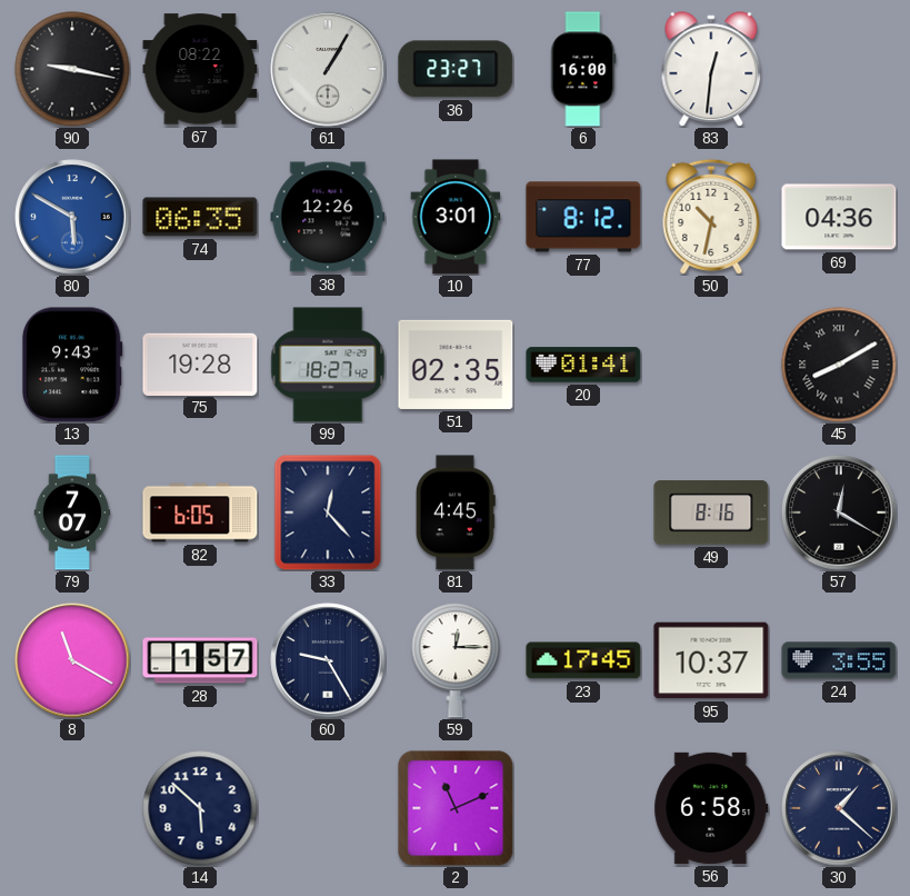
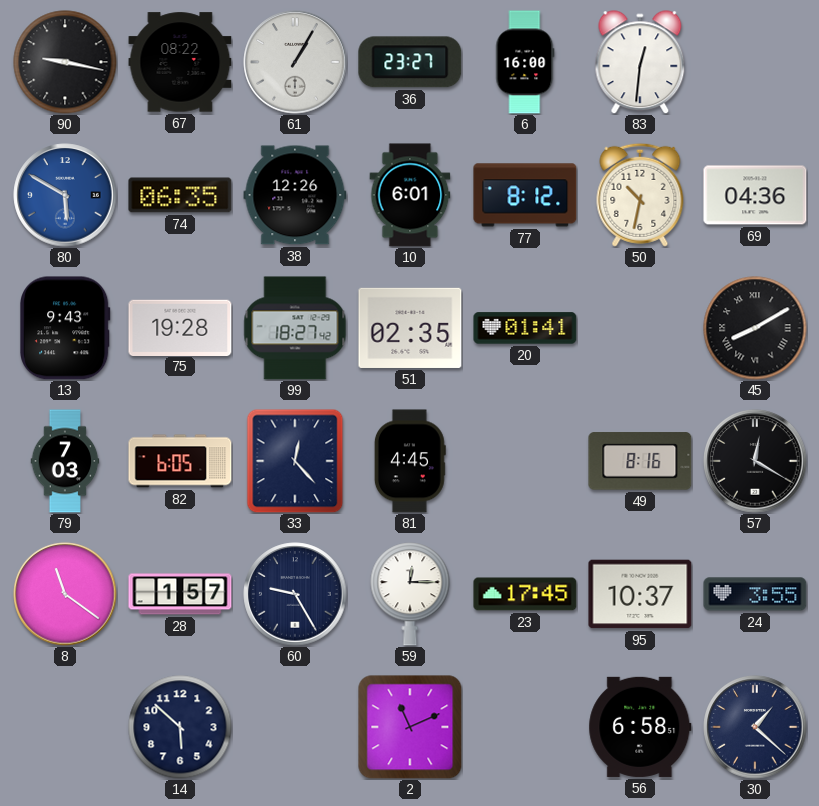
10: 3:01 -> 6:01
79: 7:07 -> 7:03
8: 11:20 -> 11:21
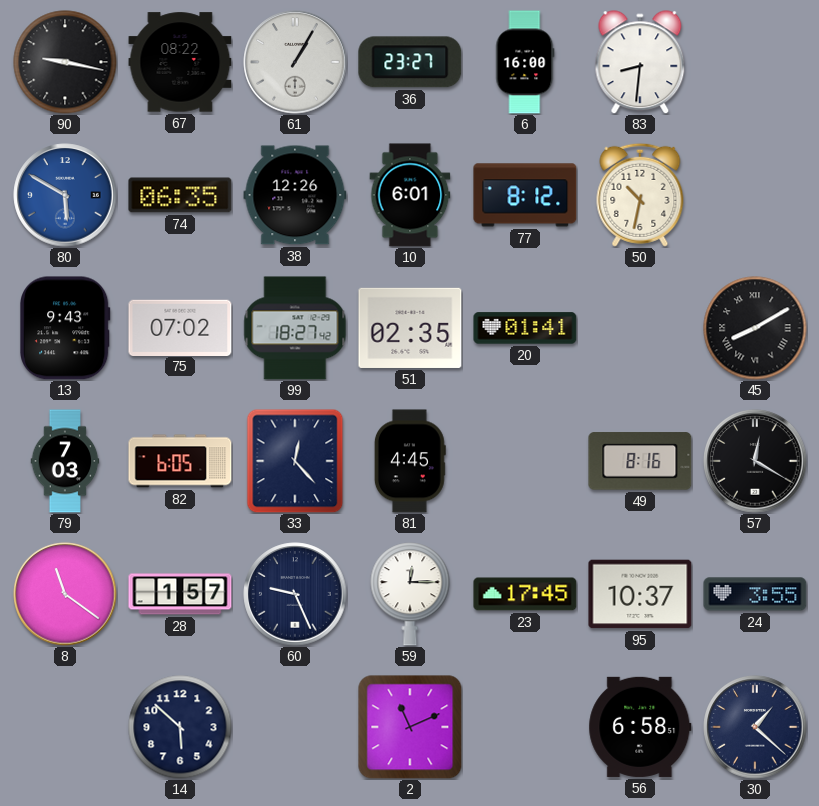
83: 12:31 -> 8:31
69: 04:36 -> none
75: 19:28 -> 07:02
60: 9:25 -> 9:26
